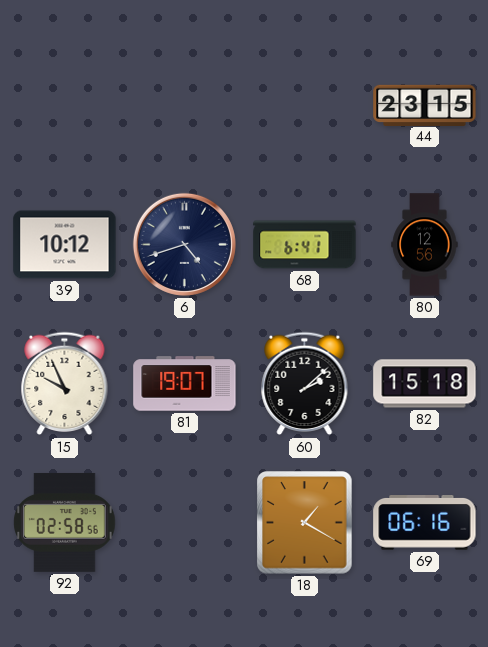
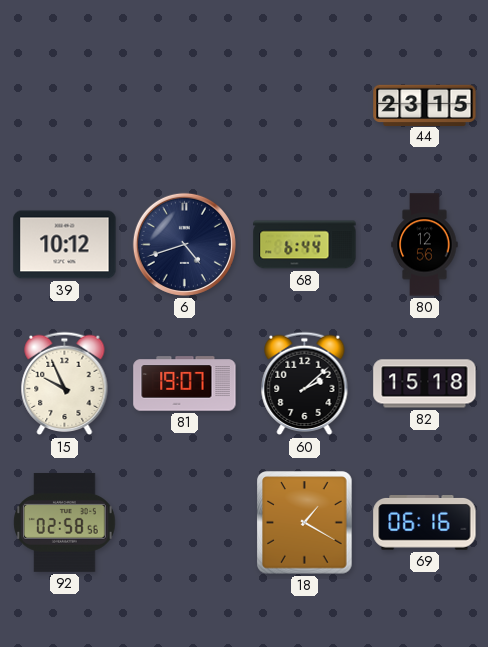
68: 6:41 -> 6:44
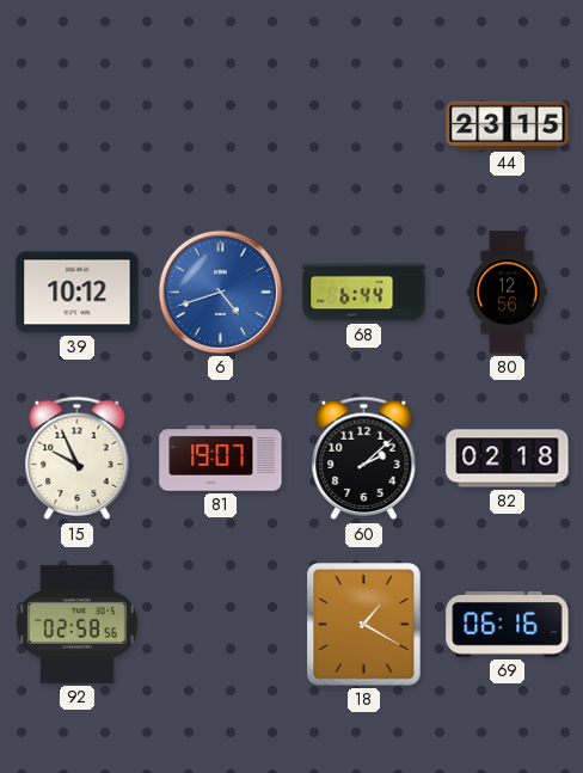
6 dial: navy -> blue
82: 15:18 -> 02:18
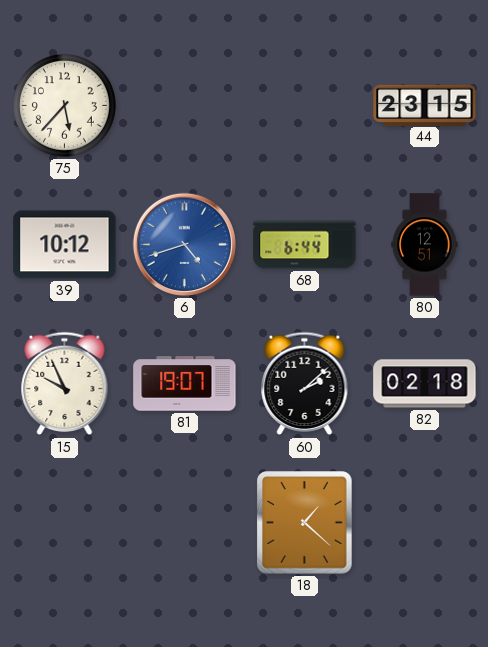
75: none -> 5:37
80: 12:56 -> 12:51
92: 02:58 -> none
18: 1:20 -> 1:22
69: 06:16 -> none
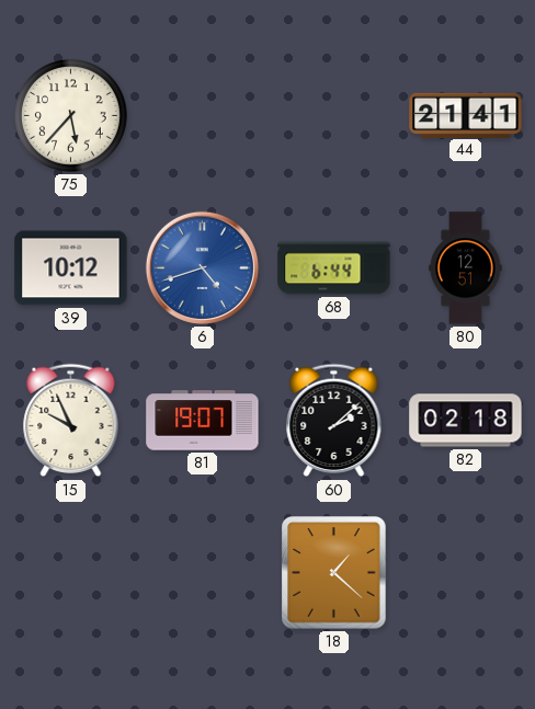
44: 23:15 -> 21:41
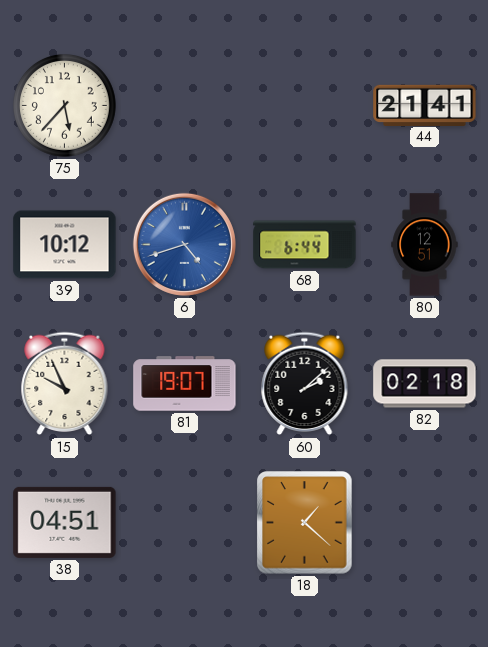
38: none -> 04:51
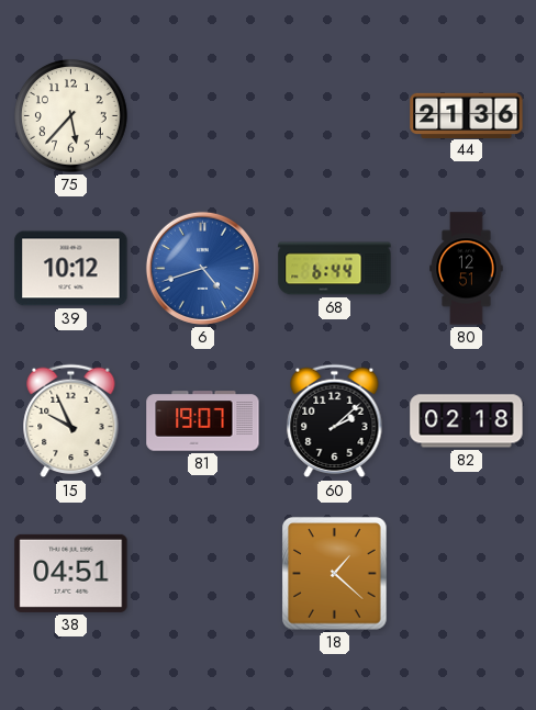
44: 21:41 -> 21:36
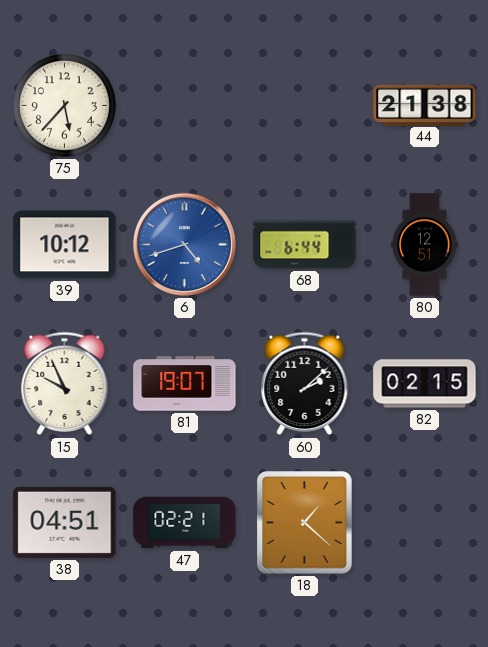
44: 21:36 -> 21:38
82: 02:18 -> 02:15
47: none -> 02:21
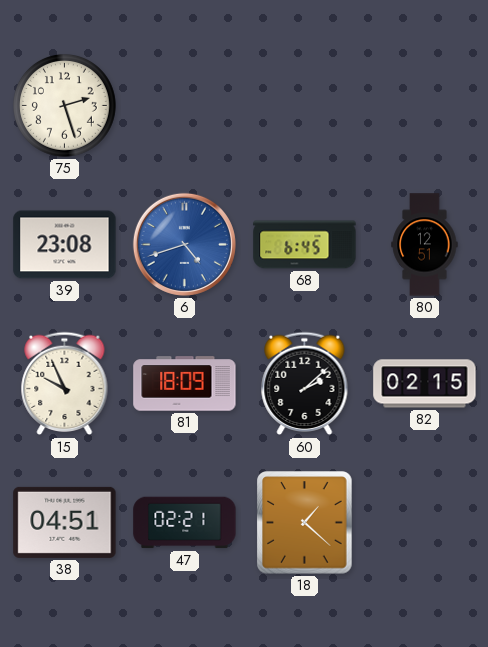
75: 5:37 -> 2:27
44: 21:38 -> none
39: 10:12 -> 23:08
68: 6:44 -> 6:45
81: 19:07 -> 18:09
